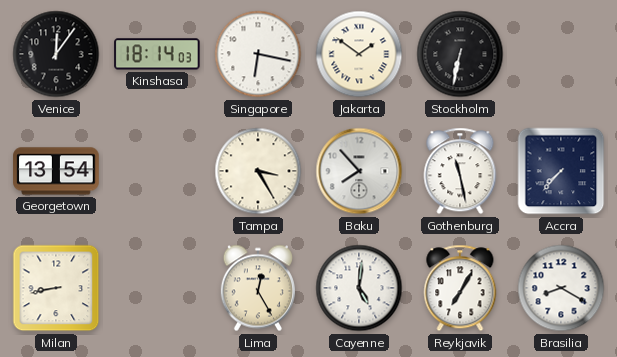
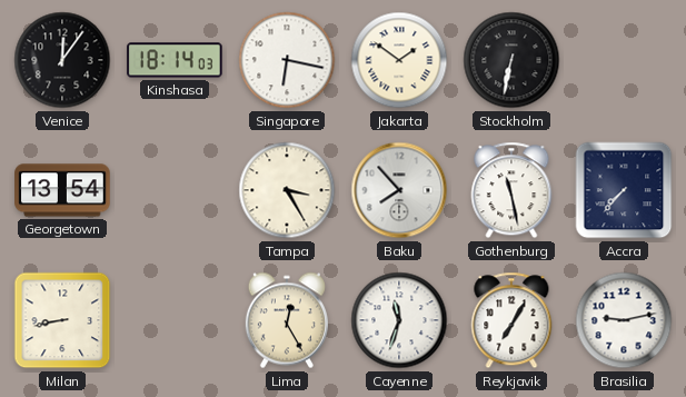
Cayenne: 5:01 -> 11:33
Brasilia: 8:20 -> 9:13
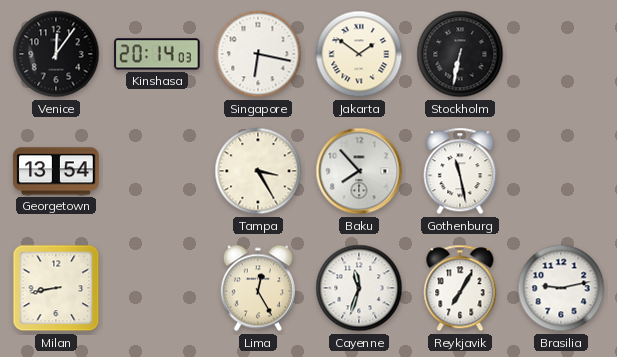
Kinshasa: 18:14 -> 20:14
Accra: 7:37 -> none
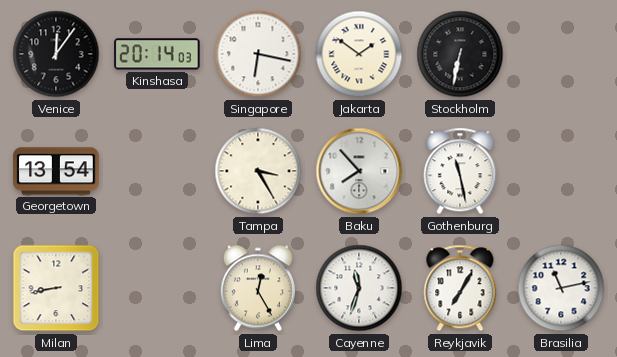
Brasilia: 9:13 -> 11:13
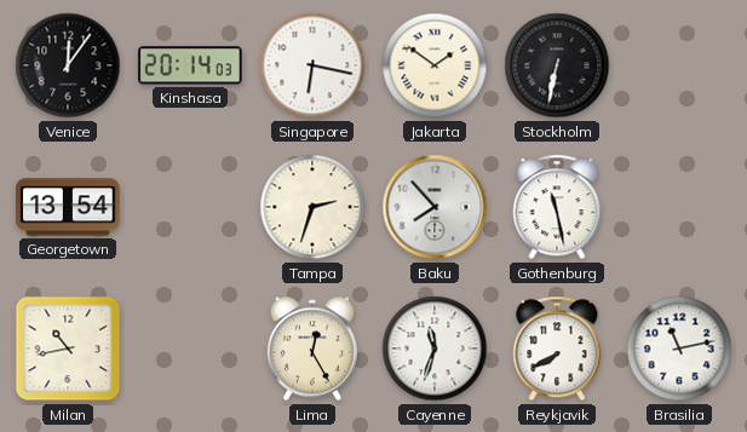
Tampa: 3:25 -> 2:33
Milan: 8:43 -> 10:43
Reykjavik: 7:05 -> 7:40
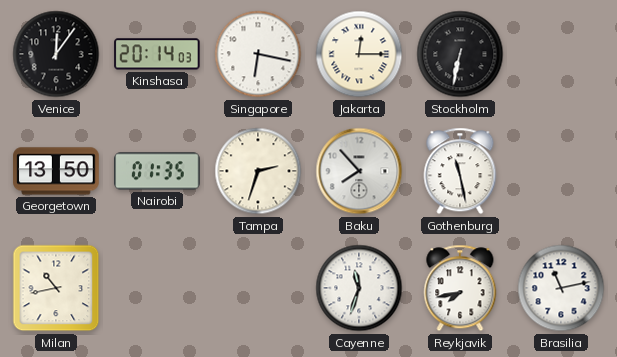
Jakarta: 1:51 -> 12:15
Georgetown: 13:54 -> 13:50
Nairobi: none -> 01:35
Lima: 12:25 -> none
Reykjavik: 7:40 -> 7:43
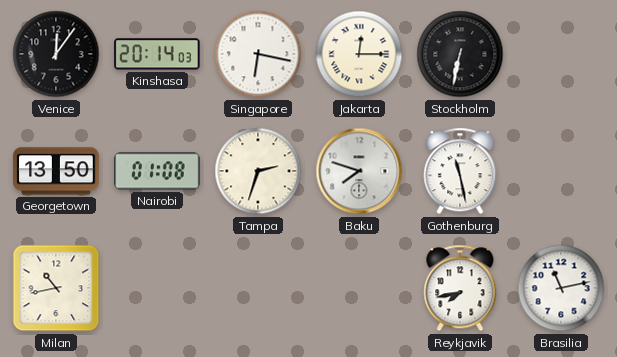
Nairobi: 01:35 -> 01:08
Baku: 7:53 -> 7:48
Cayenne: 11:33 -> none
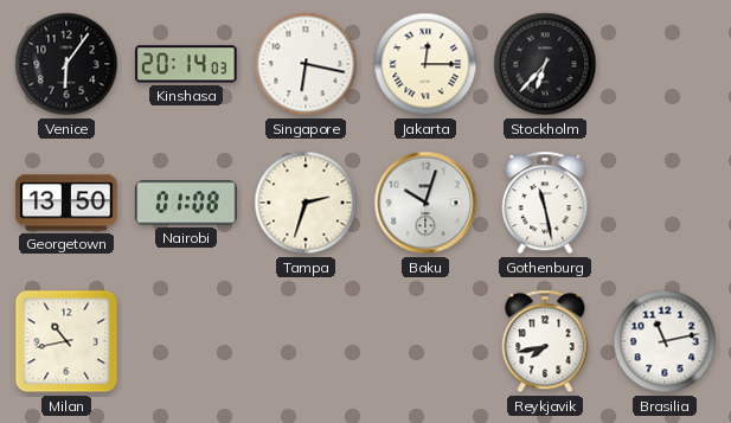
Venice: 12:06 -> 6:06
Stockholm: 6:32 -> 6:37
Baku: 7:48 -> 10:03
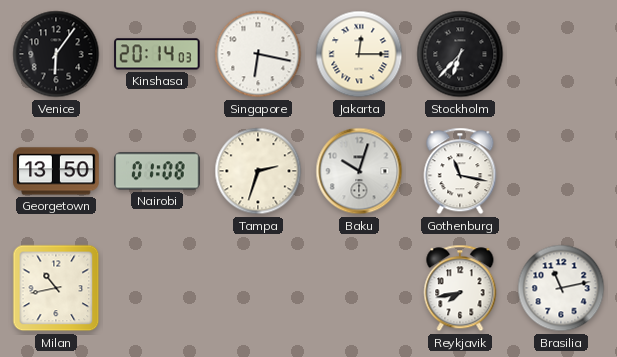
Gothenburg: 11:28 -> 11:17
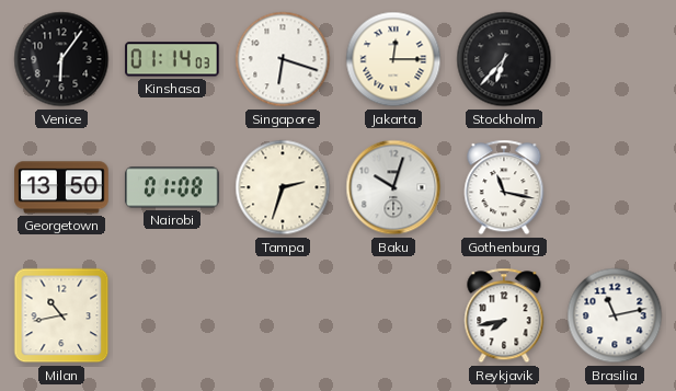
Kinshasa: 20:14 -> 01:14
Singapore: 6:17 -> 6:18
